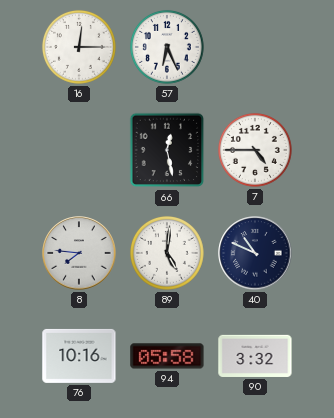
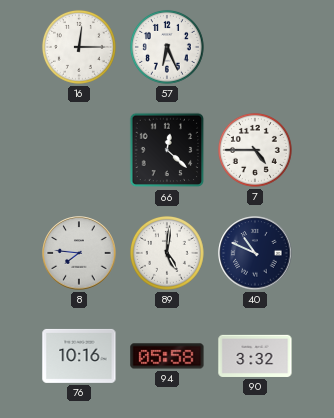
66: 12:28 -> 12:22
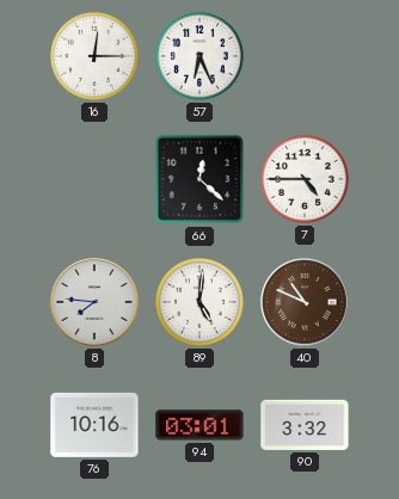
40 dial: navy -> brown
94: 05:58 -> 03:01
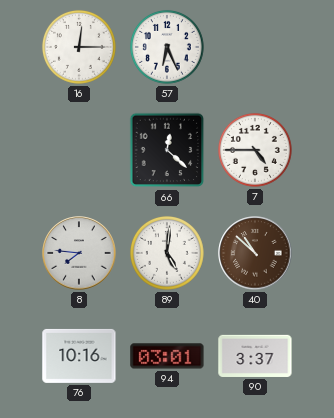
40: 10:49 -> 10:52
90: 3:32 -> 3:37
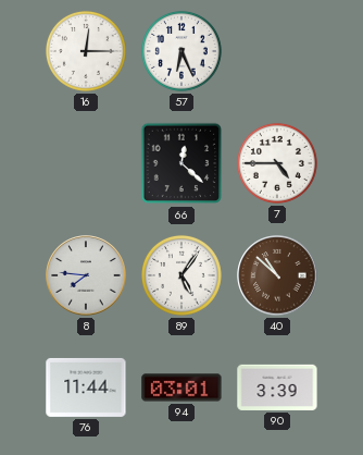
89: 5:01 -> 5:06
76: 10:16 -> 11:44
90: 3:37 -> 3:39
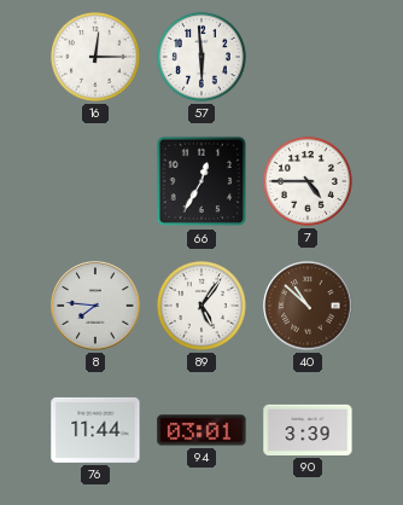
57: 6:26 -> 5:59
66: 12:22 -> 12:35
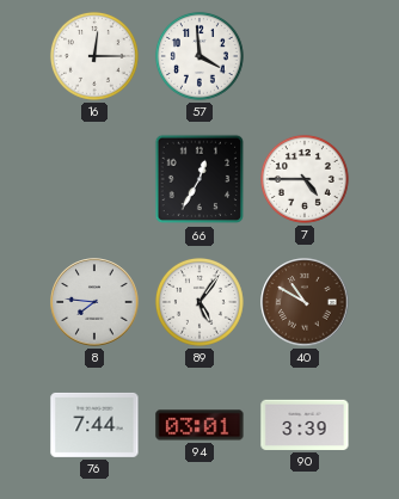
57: 5:59 -> 3:59
40: 10:52 -> 10:50
76: 11:44 -> 7:44
